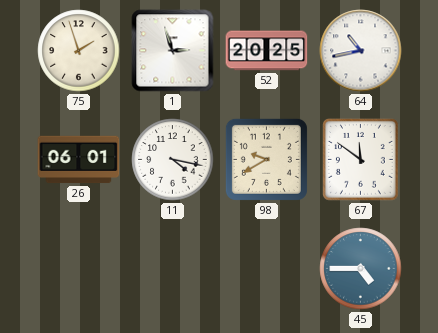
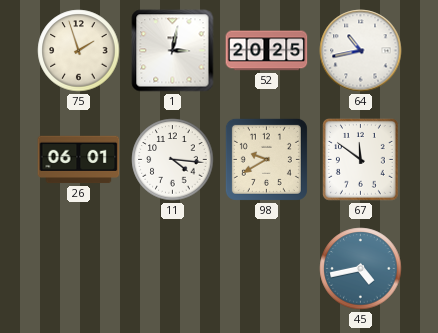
1: 2:57 -> 3:02
11: 4:17 -> 4:16
45: 4:45 -> 4:43
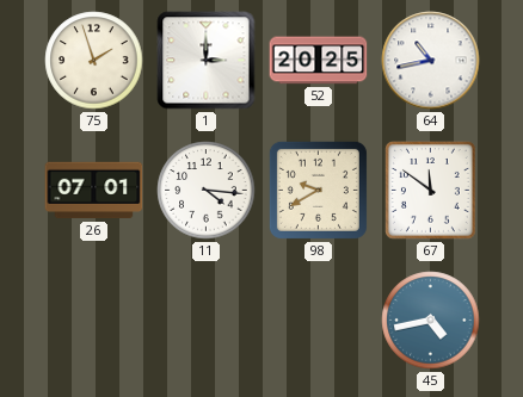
1: 3:02 -> 3:00
26: 06:01 -> 07:01
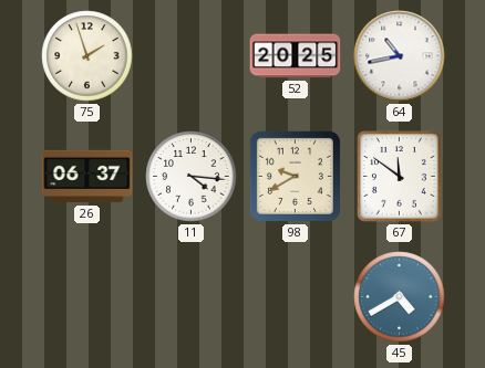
1: 3:00 -> none
26: 07:01 -> 06:37
45: 4:43 -> 4:40
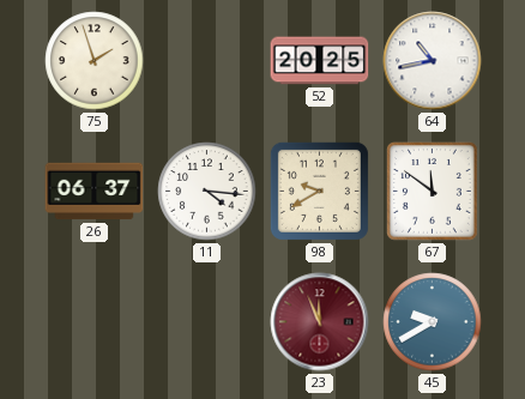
23: none -> 11:56
45: 4:40 -> 9:40
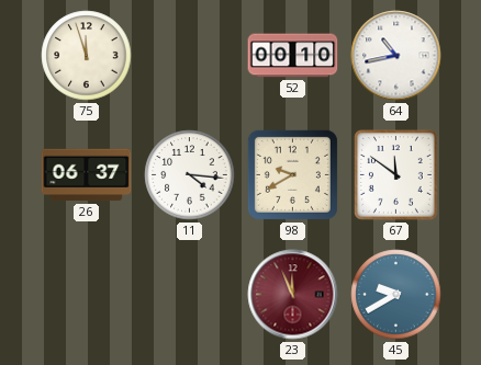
75: 1:57 -> 11:57
52: 20:25 -> 00:10
